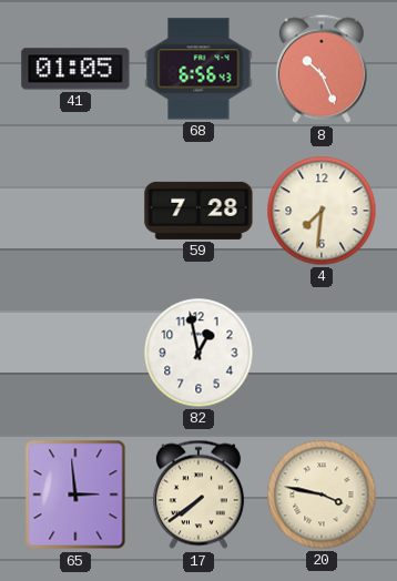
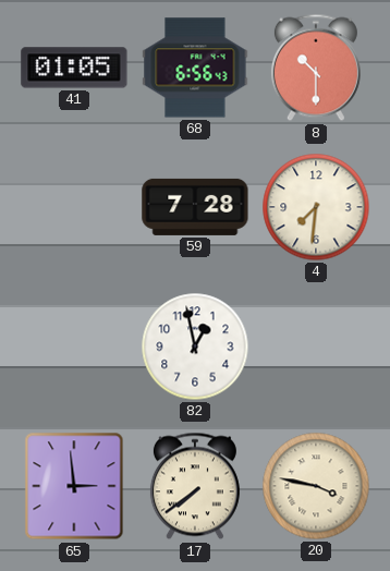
8: 10:26 -> 10:30
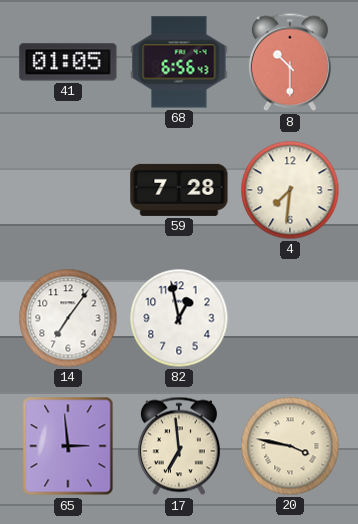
14: none -> 7:06
17: 7:39 -> 6:59
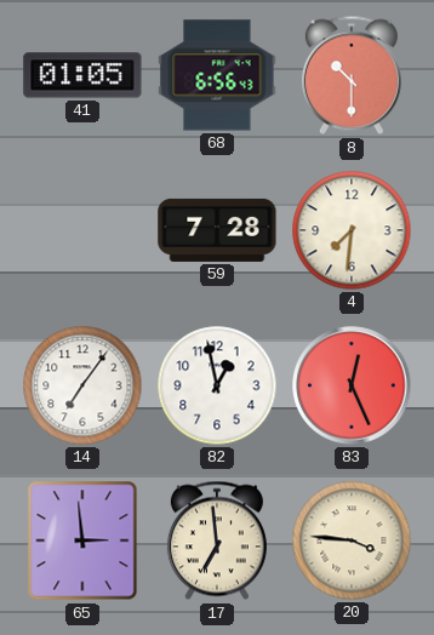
83: none -> 12:26
20: 3:47 -> 3:46
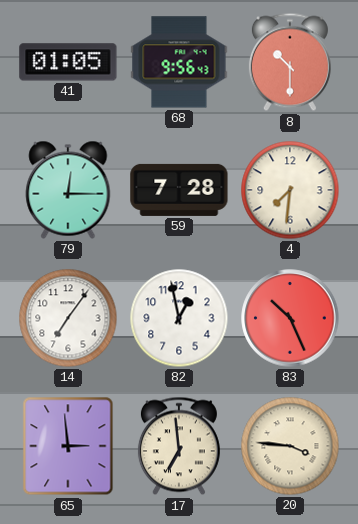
68: 6:56 -> 9:56
79: none -> 12:15
83: 12:26 -> 10:26
